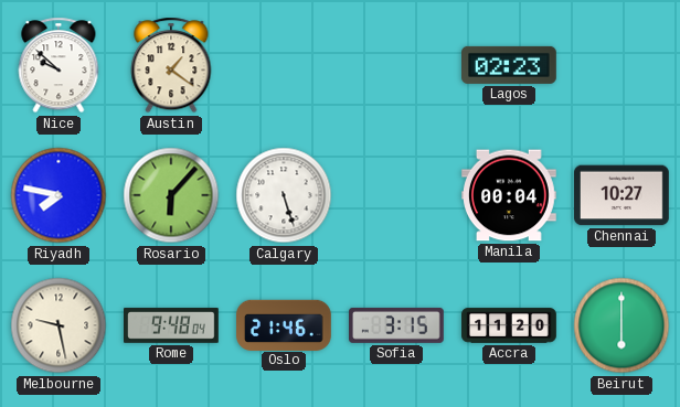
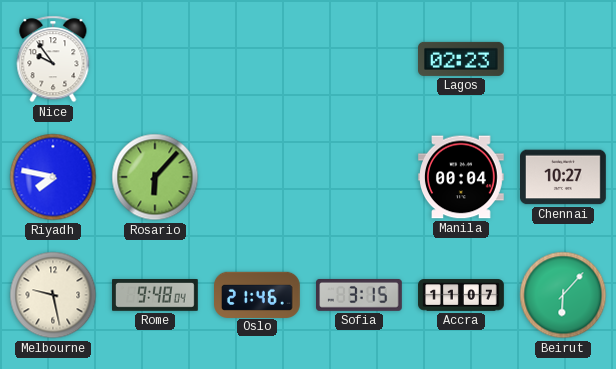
Nice: 9:52 -> 9:54
Austin: 1:21 -> none
Calgary: 5:27 -> none
Accra: 11:20 -> 11:07
Beirut: 6:00 -> 6:07
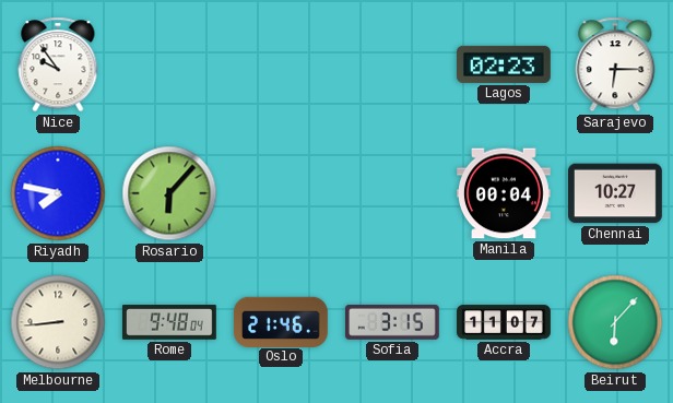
Sarajevo: none -> 6:15
Melbourne: 9:28 -> 8:44
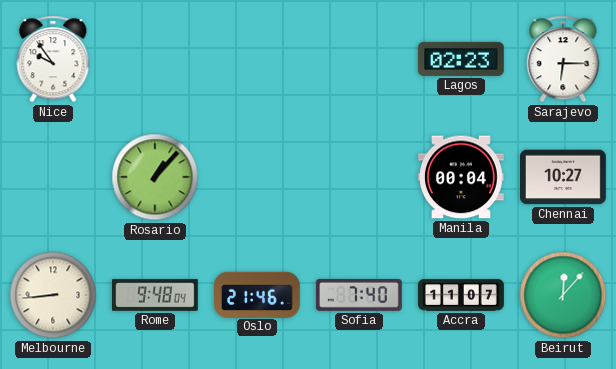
Riyadh: 7:47 -> none
Rosario: 6:07 -> 1:07
Sofia: 3:15 -> 7:40
Beirut: 6:07 -> 12:07
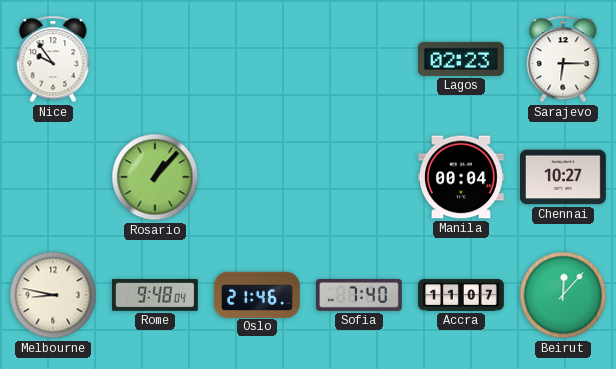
Melbourne: 8:44 -> 8:47
